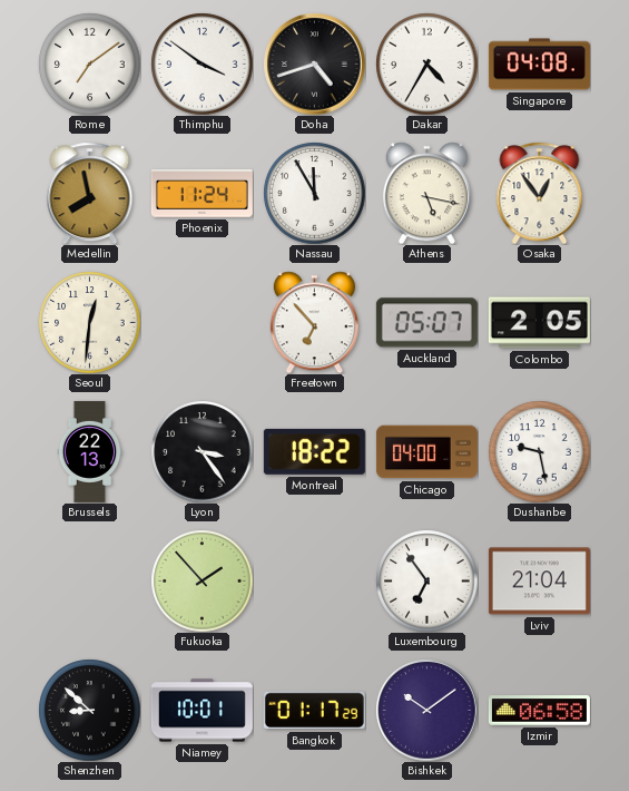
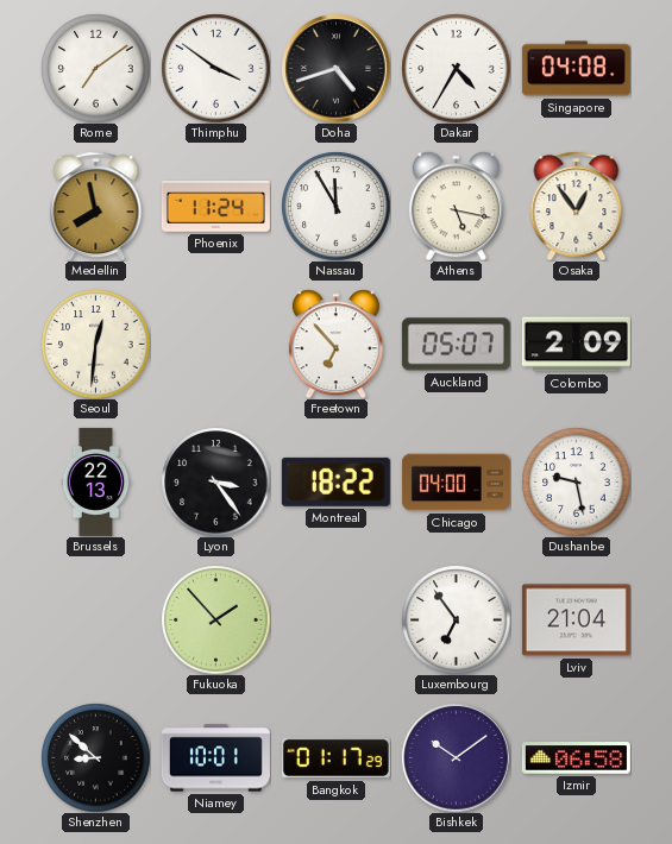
Colombo: 2:05 -> 2:09
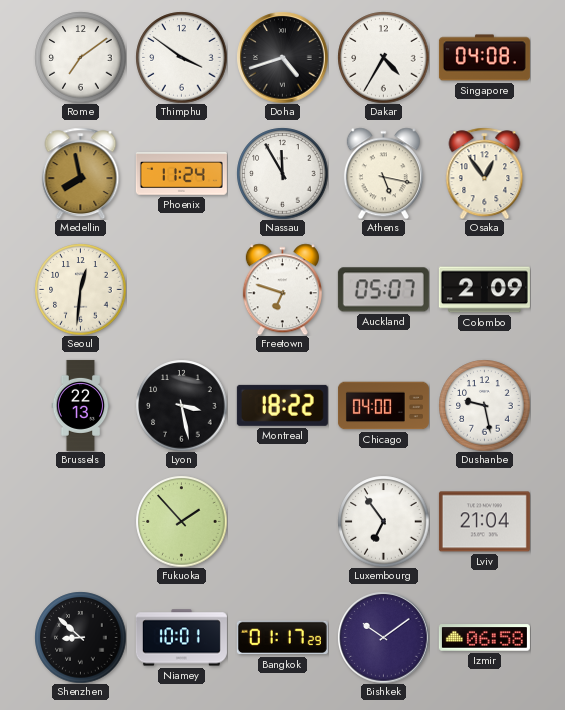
Freetown: 6:53 -> 6:48
Lyon: 3:24 -> 3:28
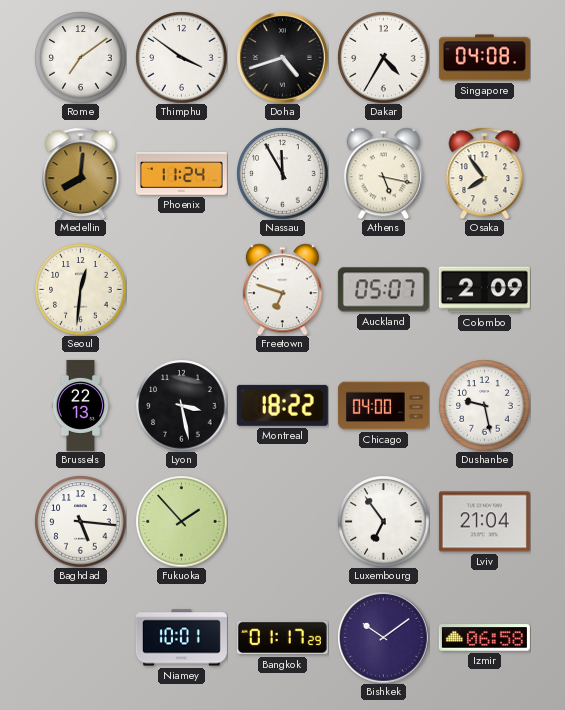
Medellin: 7:58 -> 8:01
Osaka: 12:54 -> 7:54
Baghdad: none -> 5:16
Shenzhen: 8:52 -> none
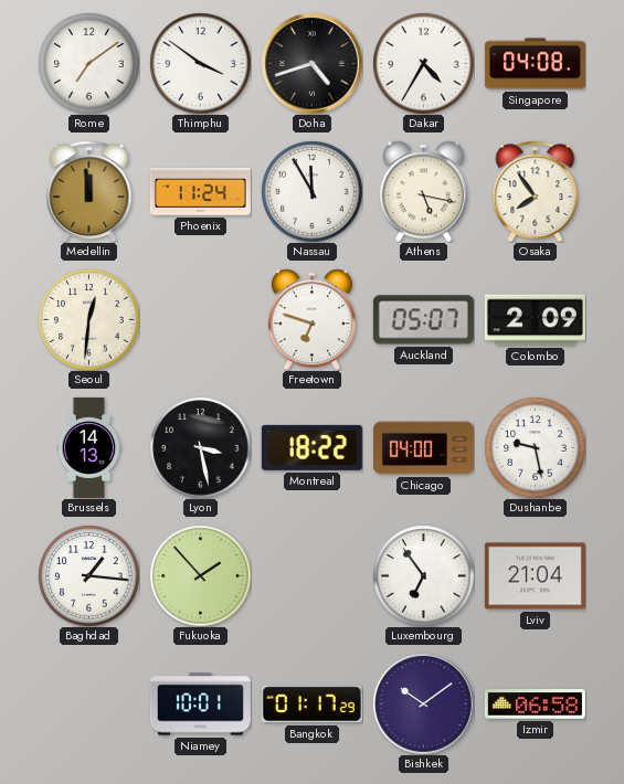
Medellin: 8:01 -> 11:59
Brussels: 22:13 -> 14:13
Baghdad: 5:16 -> 1:16
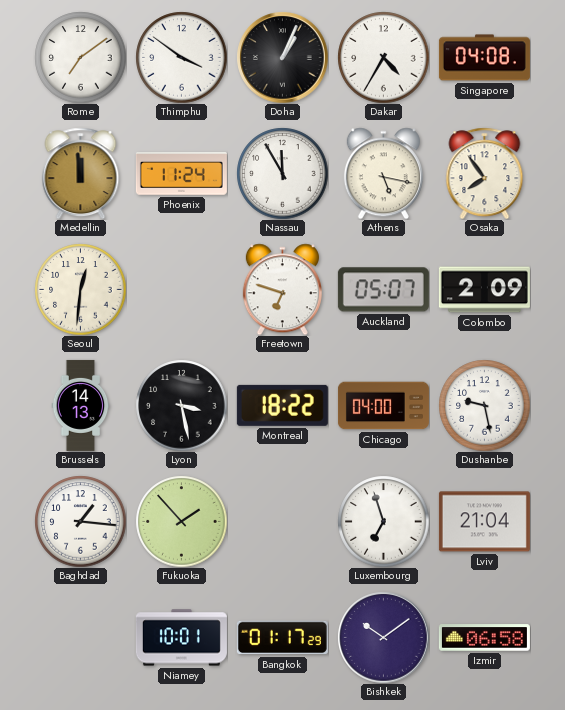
Doha: 4:42 -> 1:04
Luxembourg: 6:54 -> 6:57
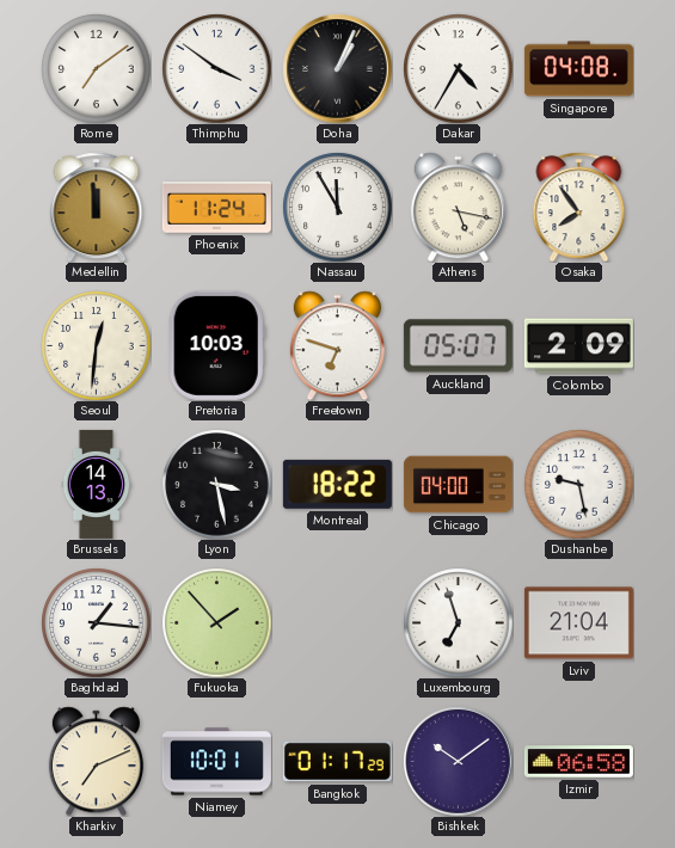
Pretoria: none -> 10:03
Kharkiv: none -> 7:11
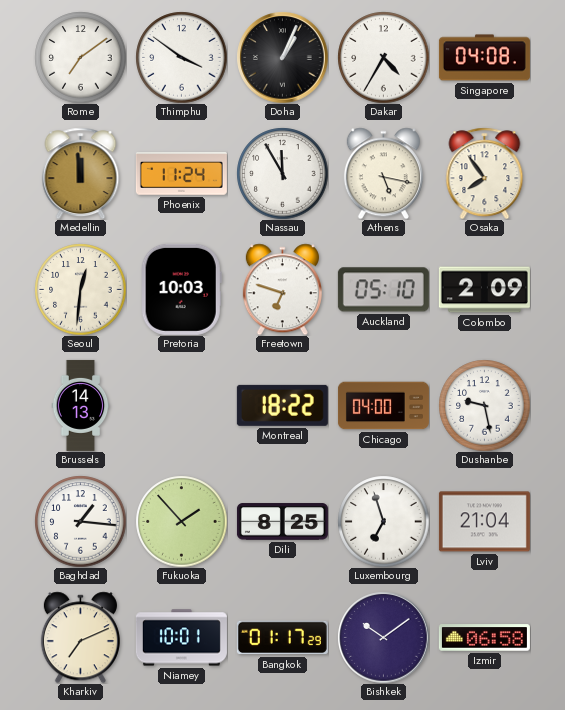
Auckland: 05:07 -> 05:10
Lyon: 3:28 -> none
Dili: none -> 8:25
